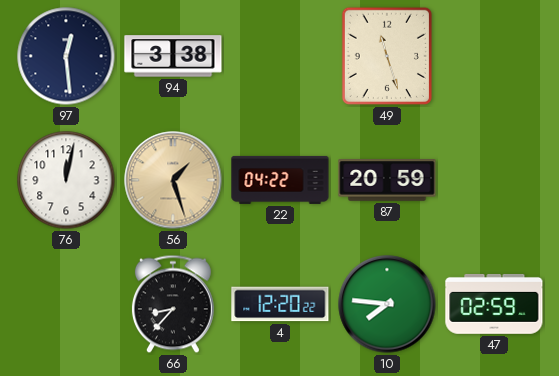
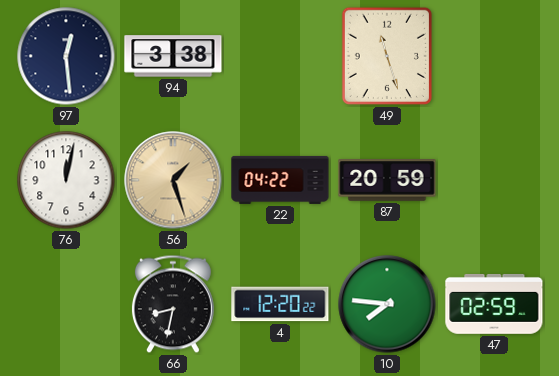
66: 8:37 -> 8:32
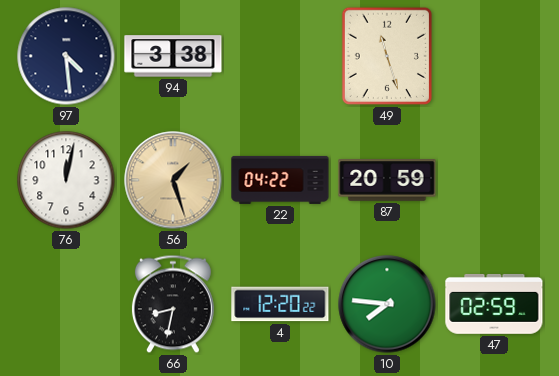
97: 12:29 -> 4:29
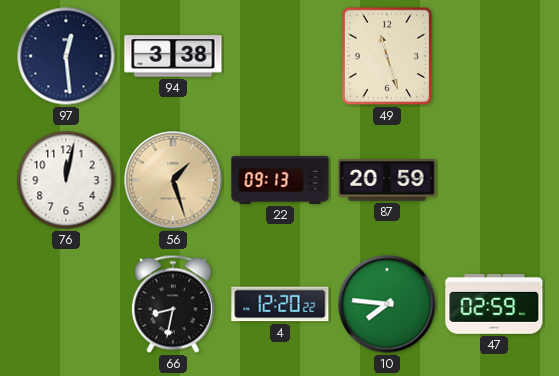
97: 4:29 -> 12:29
22: 04:22 -> 09:13
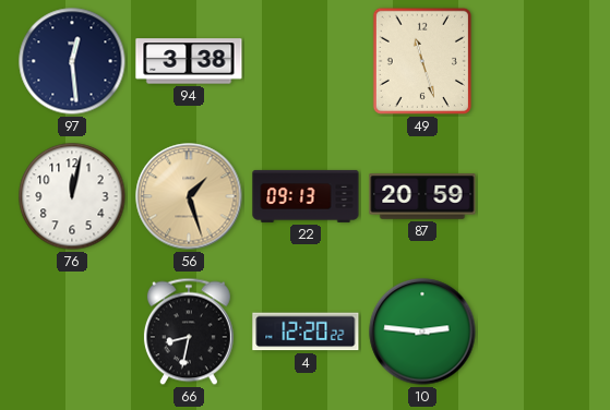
10: 7:46 -> 2:46
47: 02:59 -> none
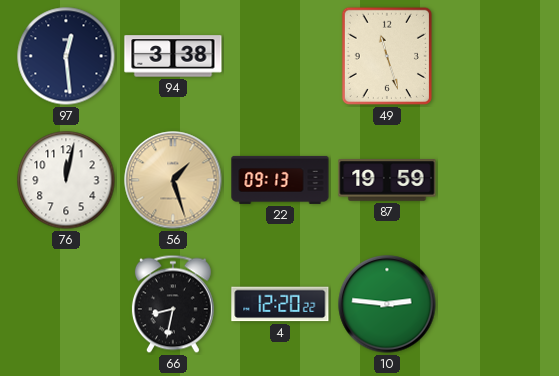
87: 20:59 -> 19:59
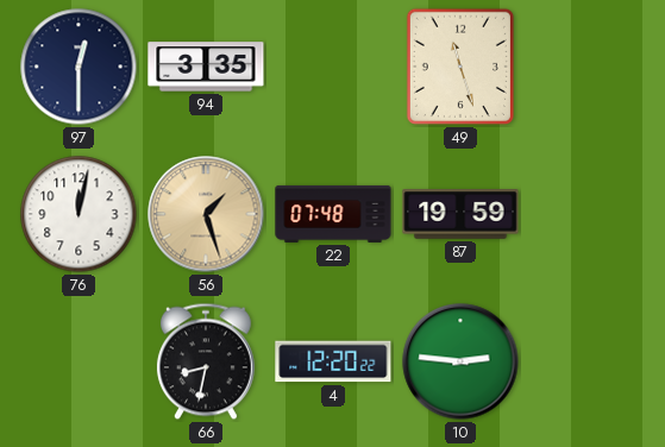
97: 12:29 -> 12:30
94: 3:38 -> 3:35
22: 09:13 -> 07:48
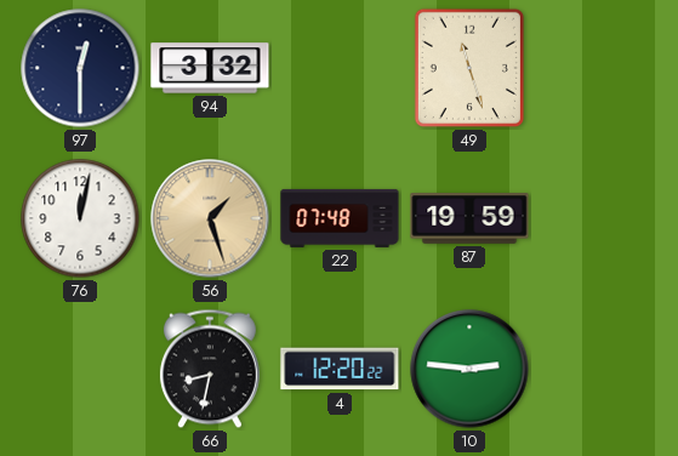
94: 3:35 -> 3:32
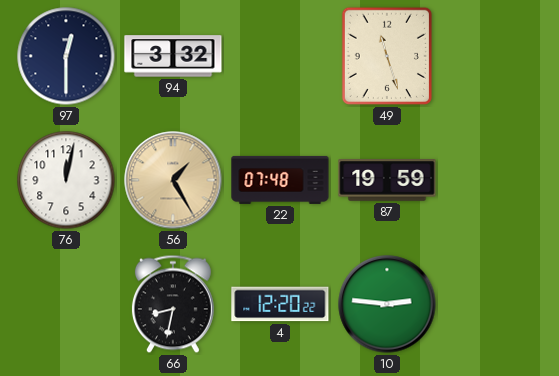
56: 1:27 -> 1:25
